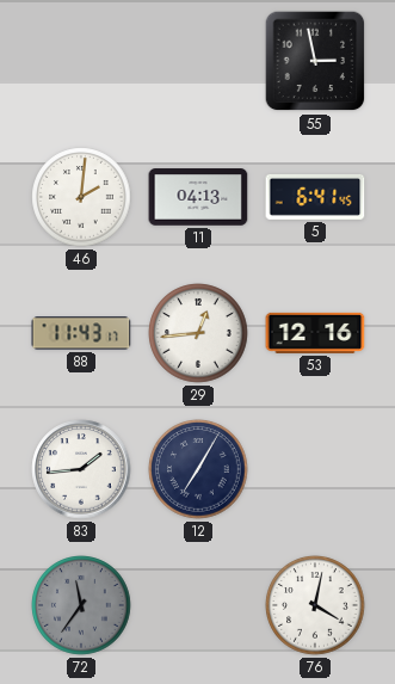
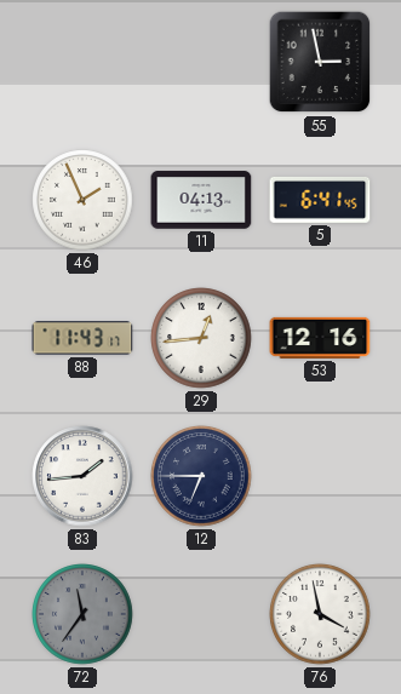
46: 2:01 -> 1:56
12: 7:05 -> 6:45
76: 4:02 -> 3:58
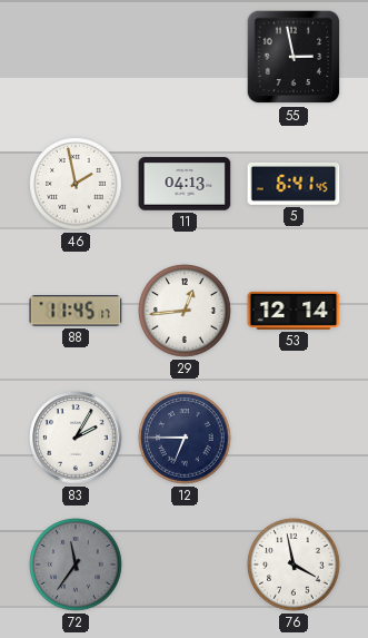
46: 1:56 -> 1:58
88: 11:43 -> 11:45
53: 12:16 -> 12:14
83: 1:44 -> 2:05
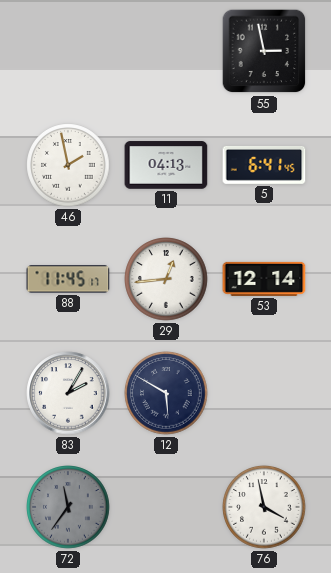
12: 6:45 -> 5:50
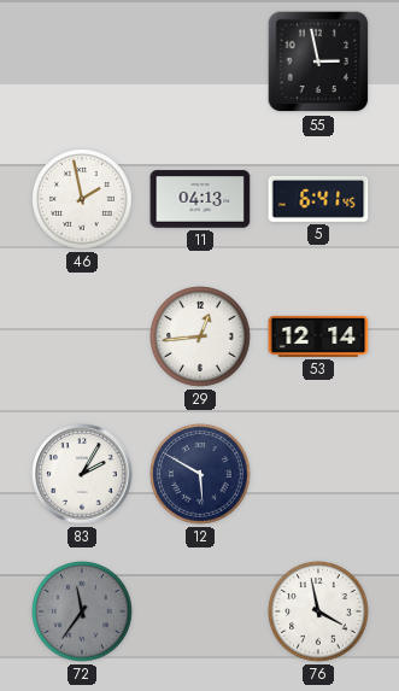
88: 11:45 -> none
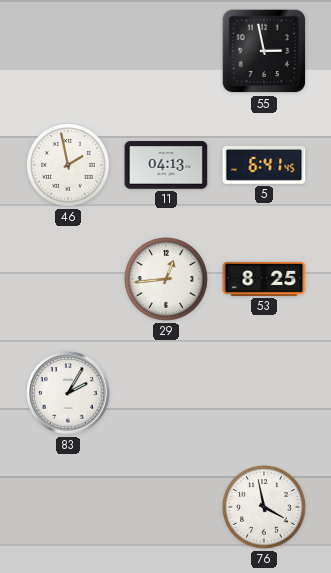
53: 12:14 -> 8:25
12: 5:50 -> none
72: 11:36 -> none
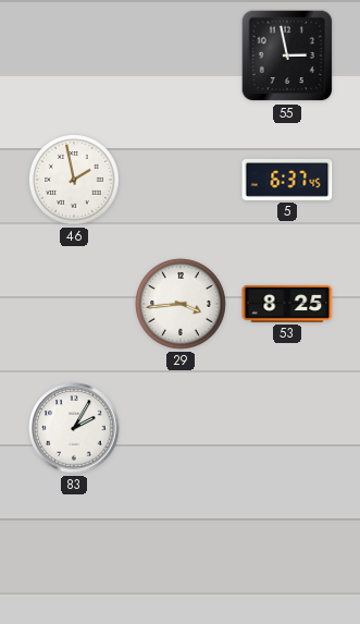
11: 04:13 -> none
5: 6:41 -> 6:37
29: 12:44 -> 3:44
76: 3:58 -> none
